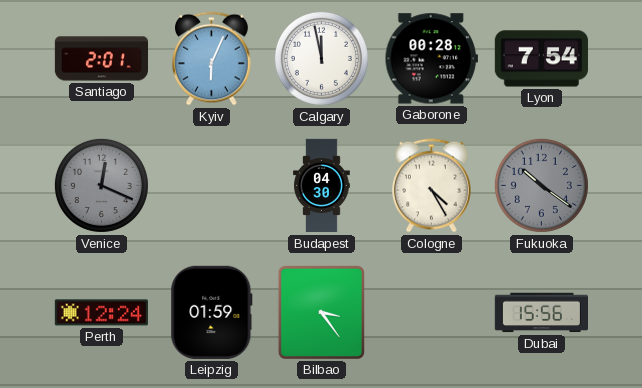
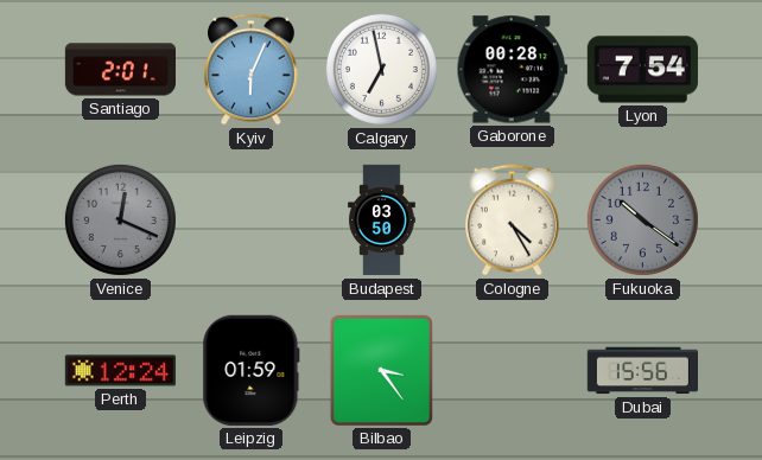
Calgary: 11:58 -> 6:58
Budapest: 04:30 -> 03:50
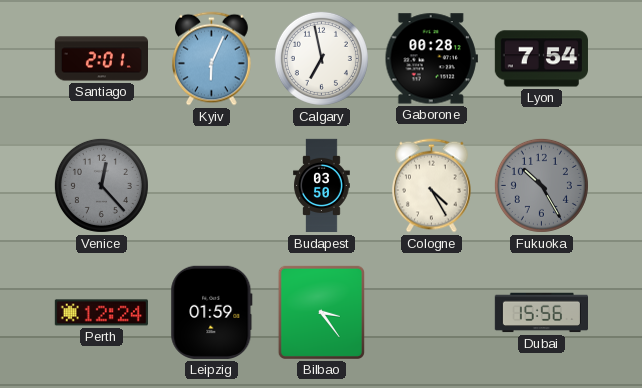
Venice: 12:19 -> 12:23
Fukuoka: 10:21 -> 10:25
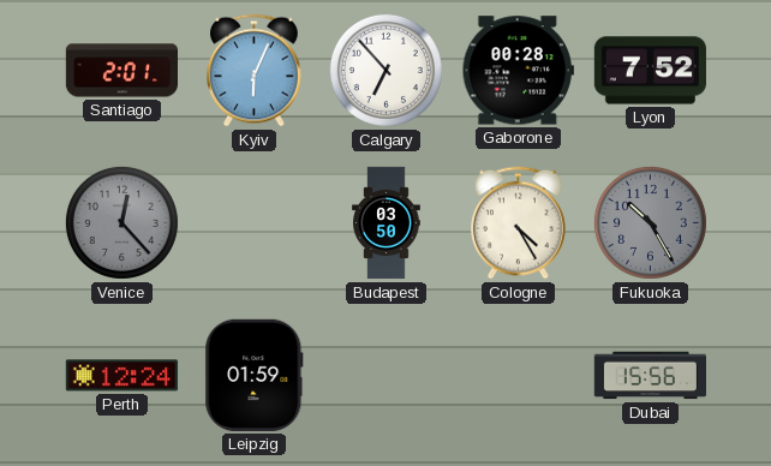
Calgary: 6:58 -> 6:53
Lyon: 7:54 -> 7:52
Bilbao: 3:24 -> none
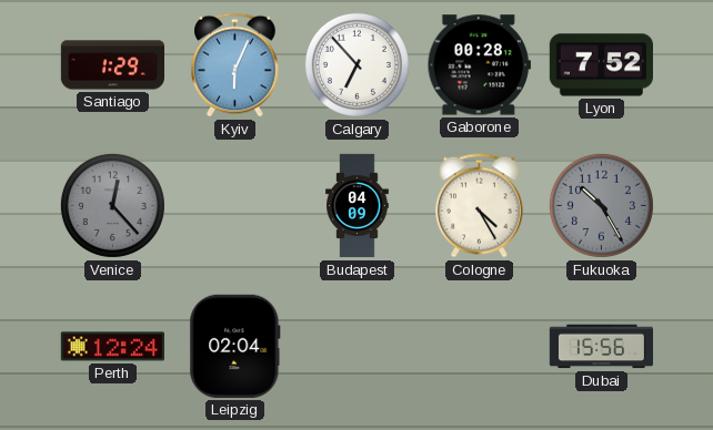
Santiago: 2:01 -> 1:29
Budapest: 03:50 -> 04:09
Leipzig: 01:59 -> 02:04
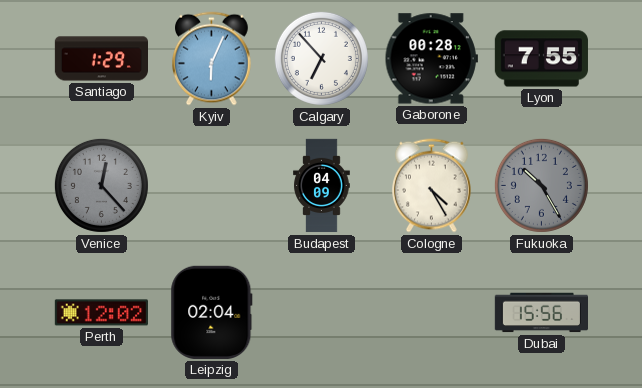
Lyon: 7:52 -> 7:55
Perth: 12:24 -> 12:02
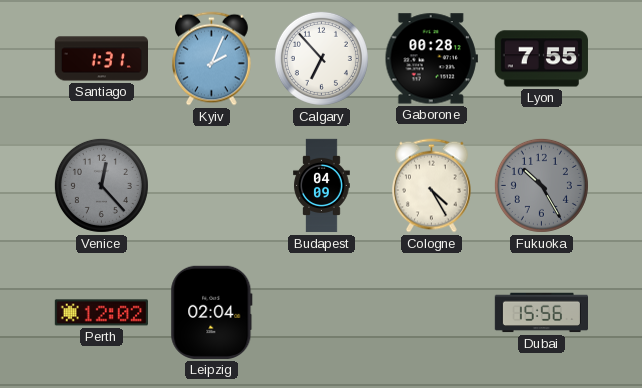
Santiago: 1:29 -> 1:31
Kyiv: 6:04 -> 2:04
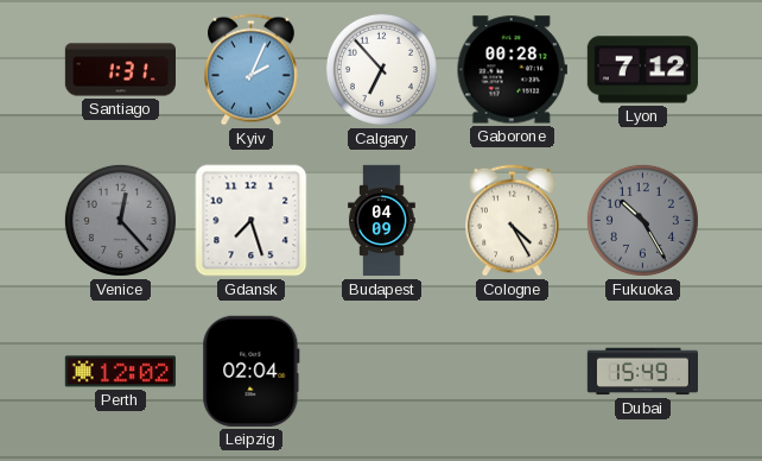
Lyon: 7:55 -> 7:12
Gdansk: none -> 7:27
Dubai: 15:56 -> 15:49
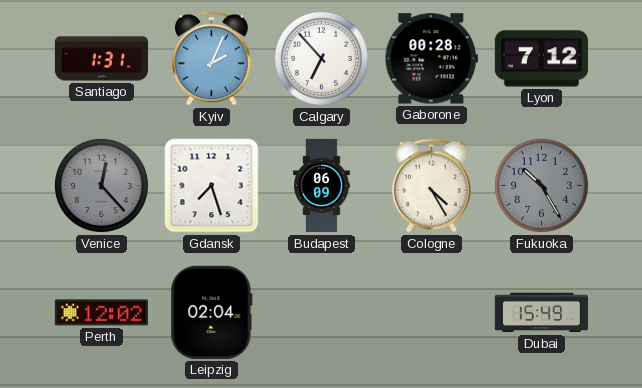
Budapest: 04:09 -> 06:09
